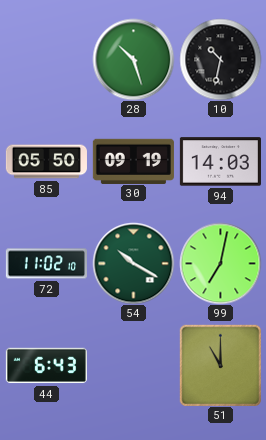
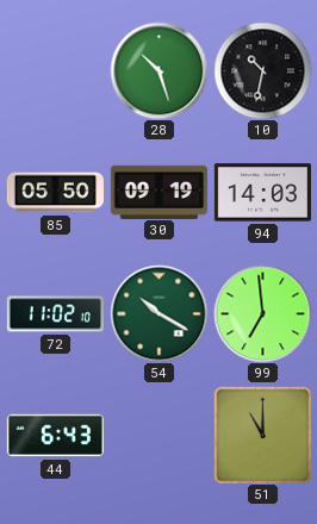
99: 7:02 -> 6:59
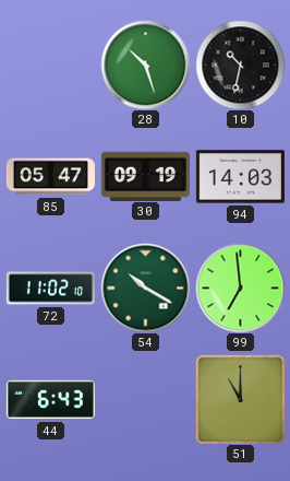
85: 05:50 -> 05:47
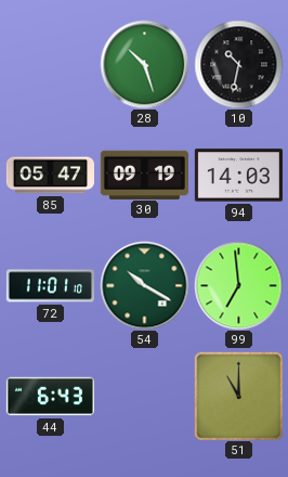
72: 11:02 -> 11:01
